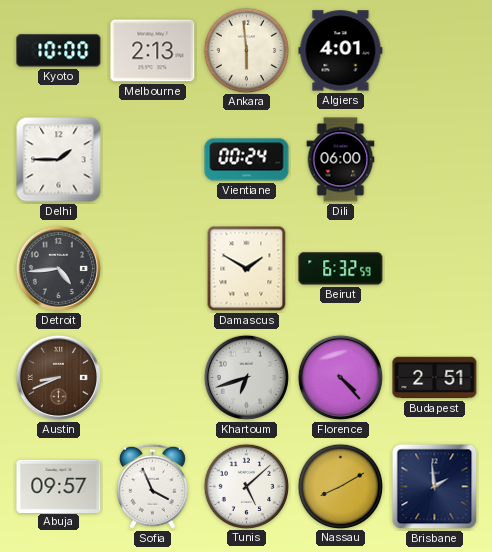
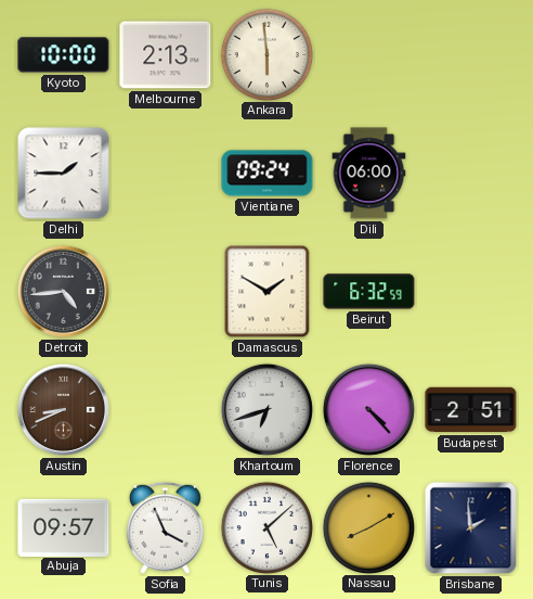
Algiers: 4:01 -> none
Vientiane: 00:24 -> 09:24
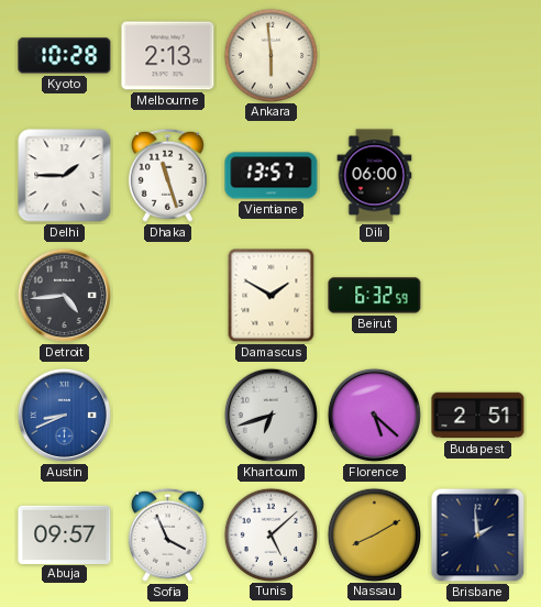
Kyoto: 10:00 -> 10:28
Dhaka: none -> 11:27
Vientiane: 09:24 -> 13:57
Austin dial: brown -> blue
Florence: 4:23 -> 5:22
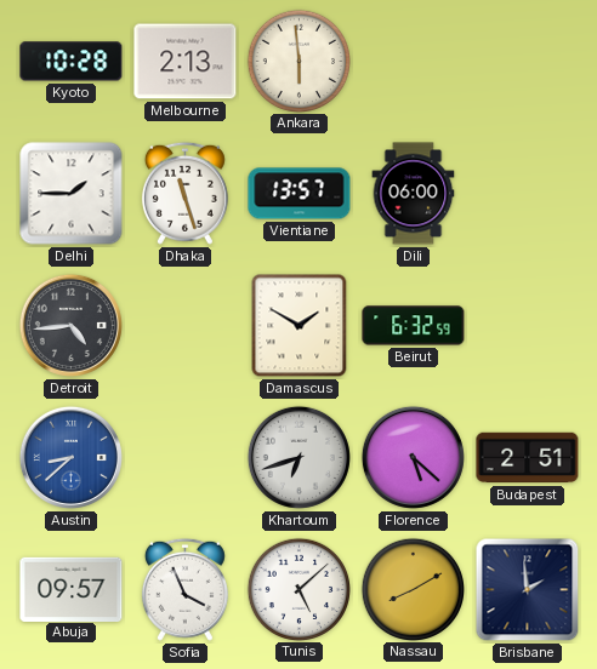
Austin: 8:41 -> 8:38
